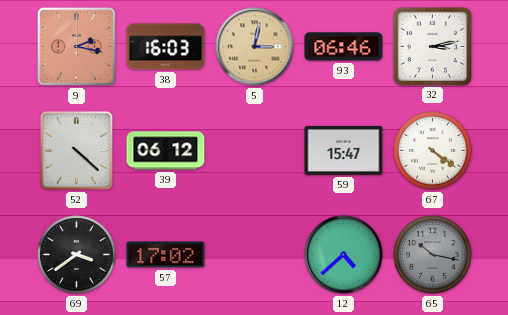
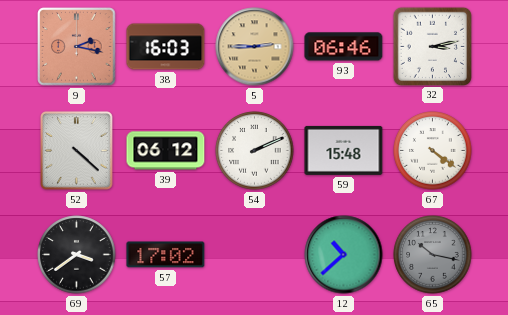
5: 3:02 -> 2:45
54: none -> 2:11
59: 15:47 -> 15:48
12: 4:38 -> 10:38
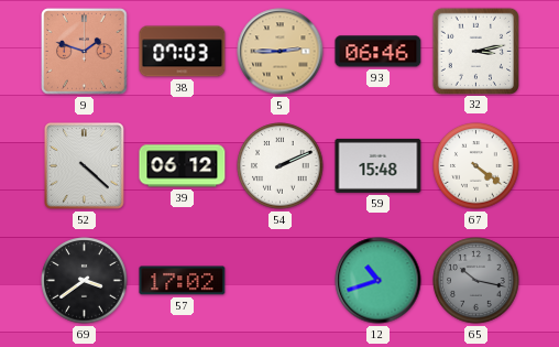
9: 2:17 -> 1:48
38: 16:03 -> 07:03
12: 10:38 -> 10:42
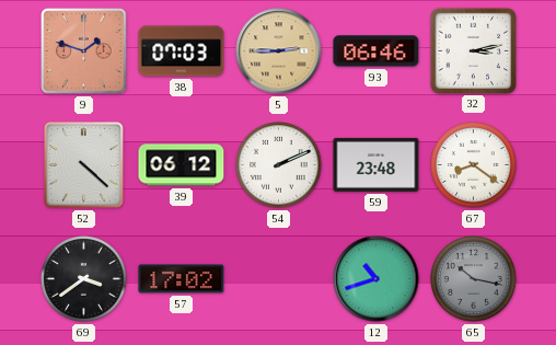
59: 15:48 -> 23:48
67: 4:21 -> 8:21
